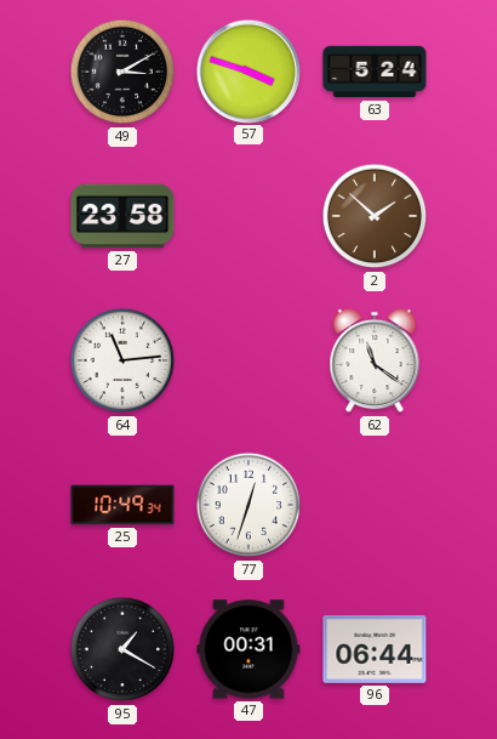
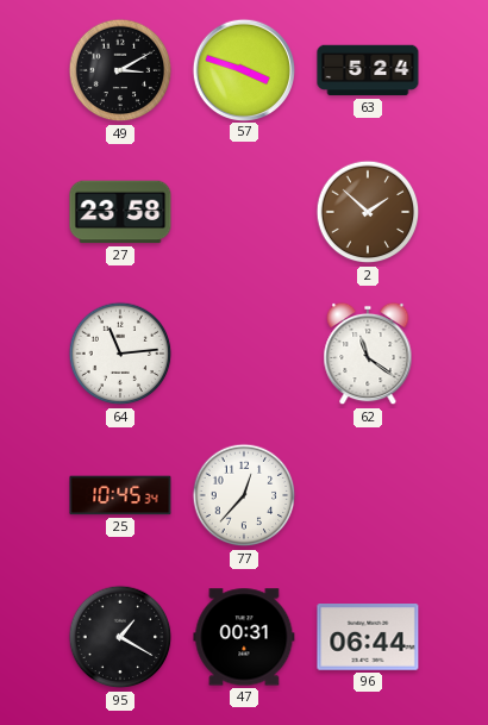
25: 10:49 -> 10:45
77: 12:33 -> 12:37
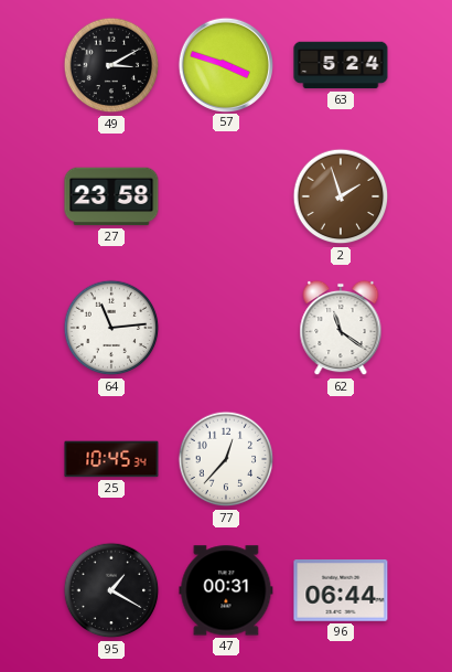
2: 1:52 -> 1:57
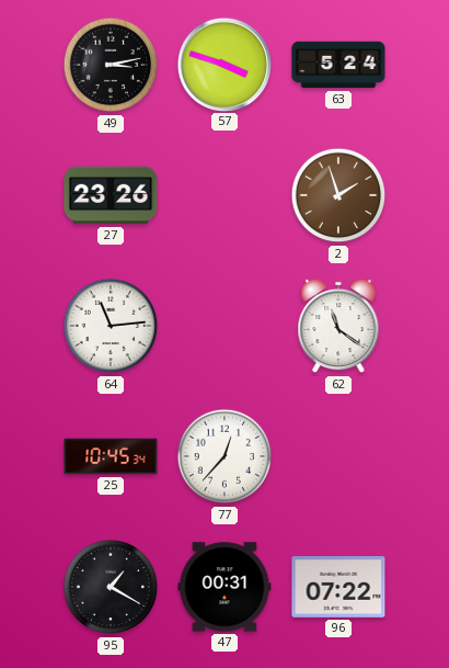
49: 3:10 -> 3:13
27: 23:58 -> 23:26
96: 06:44 -> 07:22
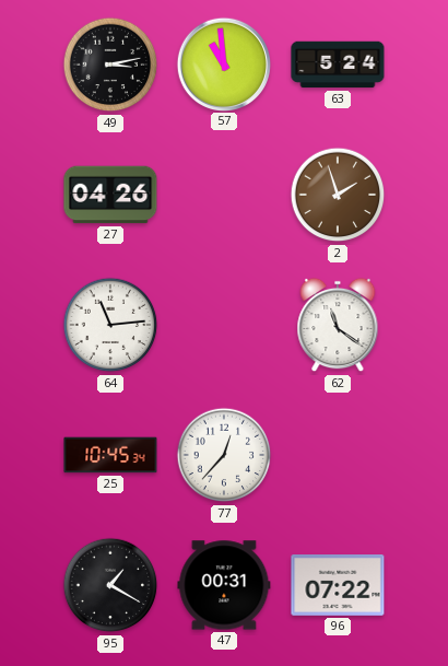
57: 3:48 -> 10:59
27: 23:26 -> 04:26
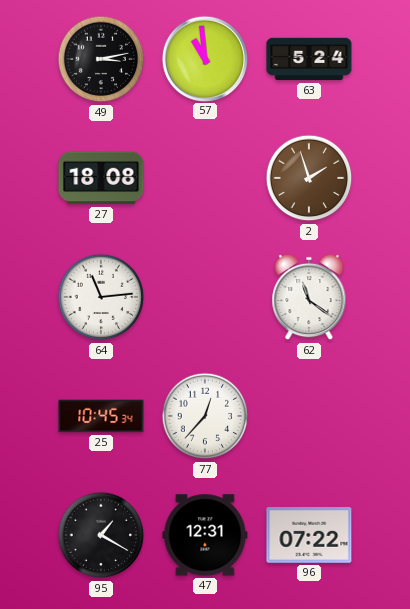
27: 04:26 -> 18:08
47: 00:31 -> 12:31
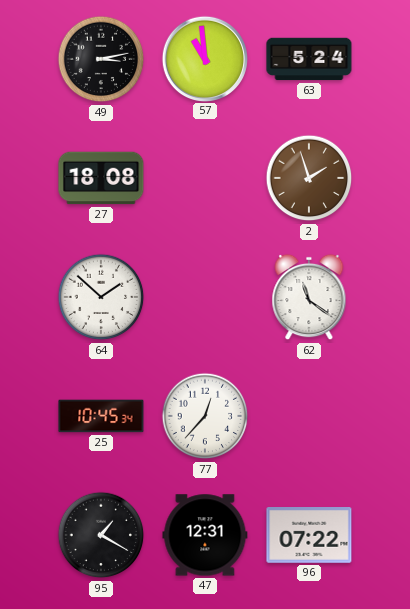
64: 11:14 -> 1:52
